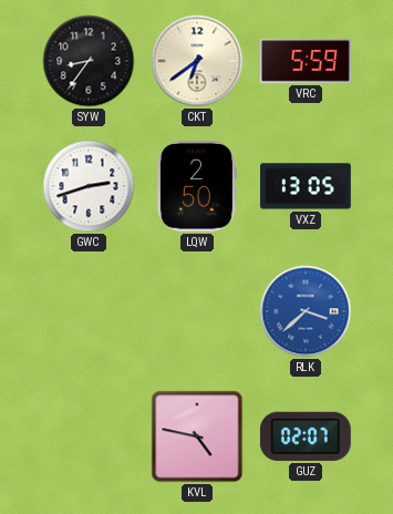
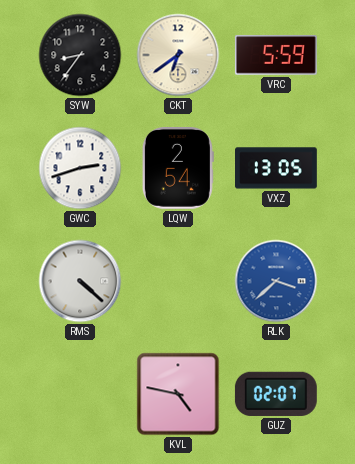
LQW: 2:50 -> 2:54
RMS: none -> 4:22
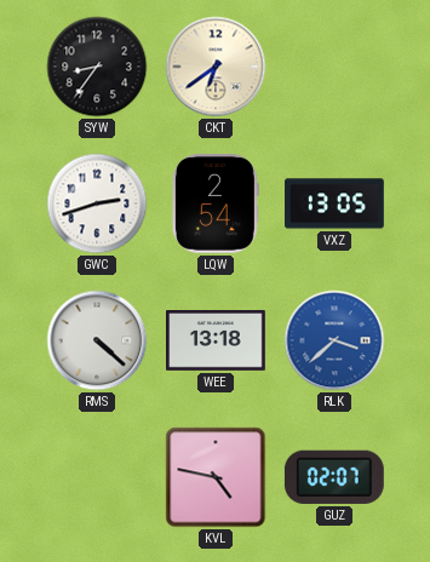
VRC: 5:59 -> none
WEE: none -> 13:18
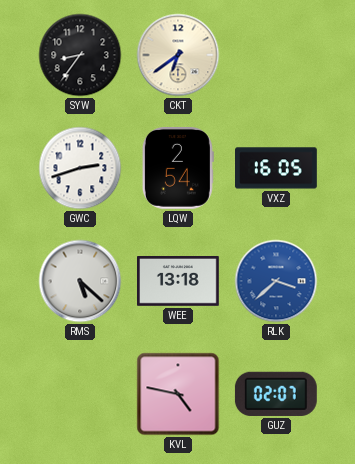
VXZ: 13:05 -> 16:05
RMS: 4:22 -> 5:22
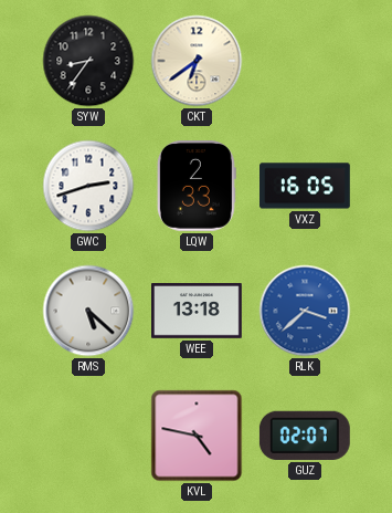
LQW: 2:54 -> 2:33
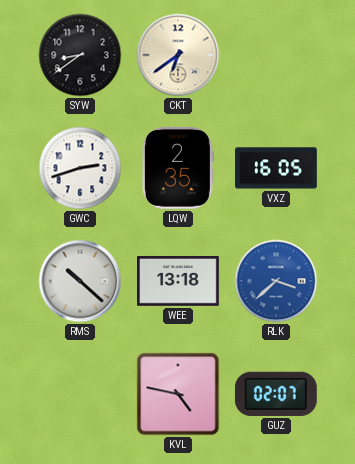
SYW: 8:36 -> 8:39
LQW: 2:33 -> 2:35
RMS: 5:22 -> 10:22
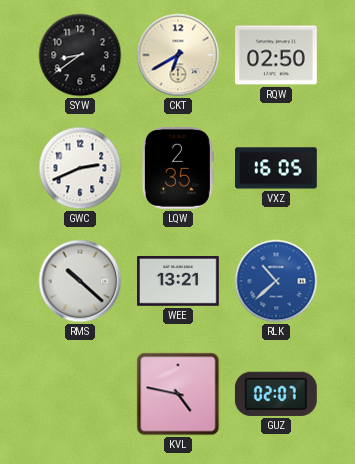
CKT: 6:39 -> 6:40
RQW: none -> 02:50
GWC: 2:42 -> 2:41
WEE: 13:18 -> 13:21
RLK: 3:38 -> 10:38
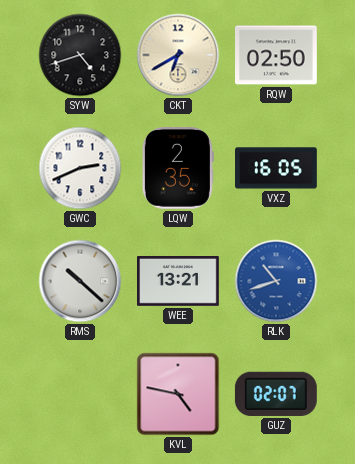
SYW: 8:39 -> 4:42
RLK: 10:38 -> 10:42
